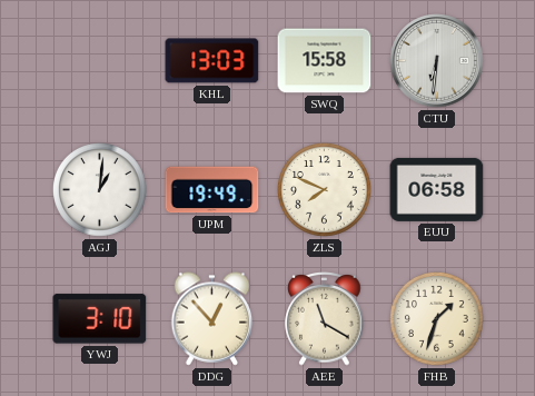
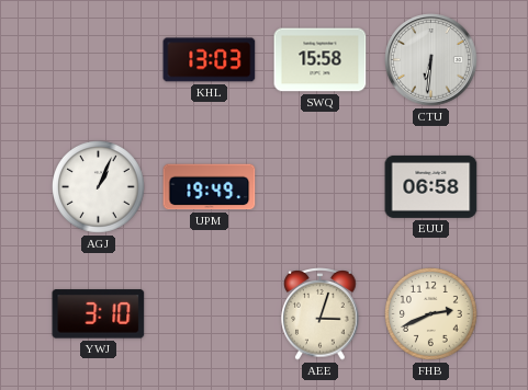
AGJ: 1:01 -> 1:04
ZLS: 7:49 -> none
DDG: 12:53 -> none
AEE: 11:20 -> 3:03
FHB: 1:33 -> 2:41
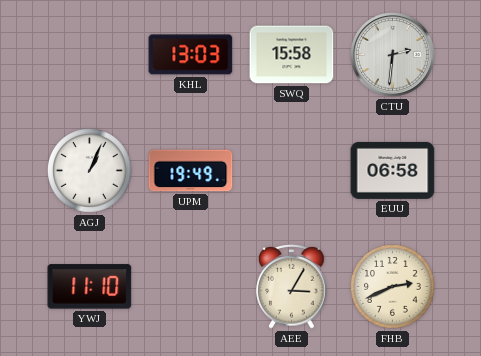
CTU: 6:31 -> 2:31
YWJ: 3:10 -> 11:10
AEE: 3:03 -> 3:05
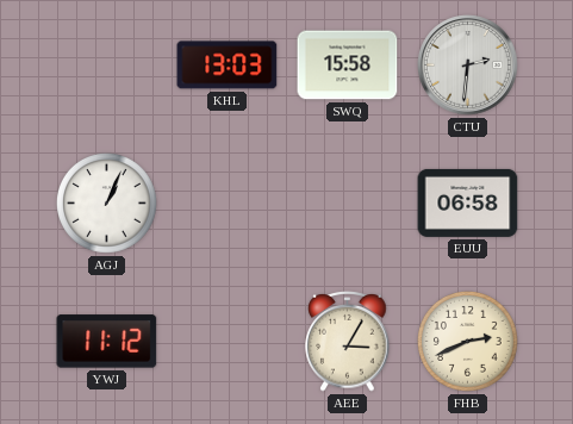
UPM: 19:49 -> none
YWJ: 11:10 -> 11:12
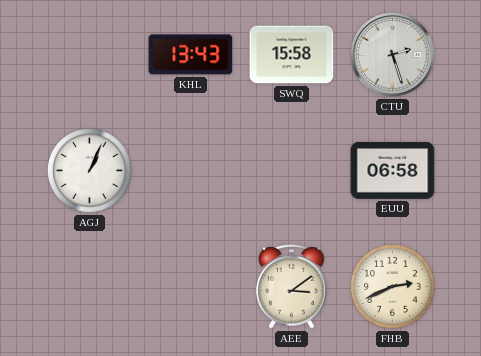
KHL: 13:03 -> 13:43
CTU: 2:31 -> 2:27
YWJ: 11:12 -> none
AEE: 3:05 -> 3:09
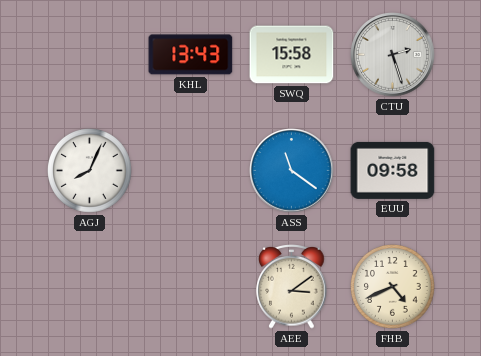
AGJ: 1:04 -> 8:04
ASS: none -> 11:21
EUU: 06:58 -> 09:58
FHB: 2:41 -> 4:41
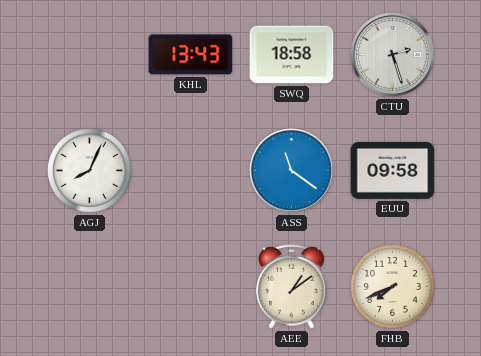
SWQ: 15:58 -> 18:58
AEE: 3:09 -> 1:09
FHB: 4:41 -> 7:41
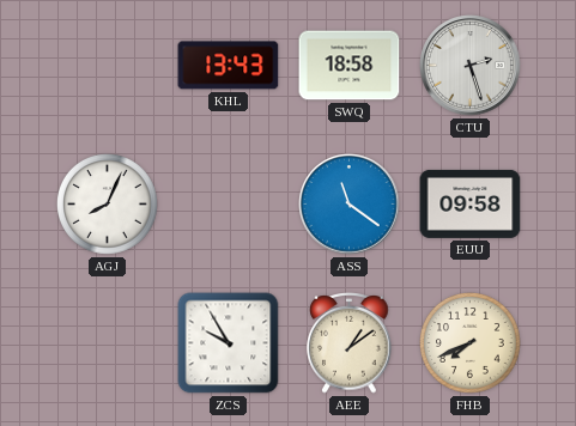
ZCS: none -> 9:55
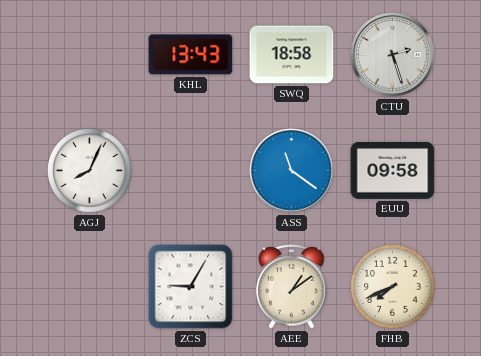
ZCS: 9:55 -> 9:05
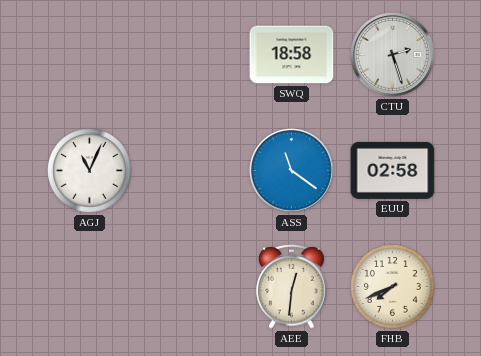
KHL: 13:43 -> none
AGJ: 8:04 -> 11:04
EUU: 09:58 -> 02:58
ZCS: 9:05 -> none
AEE: 1:09 -> 12:31
